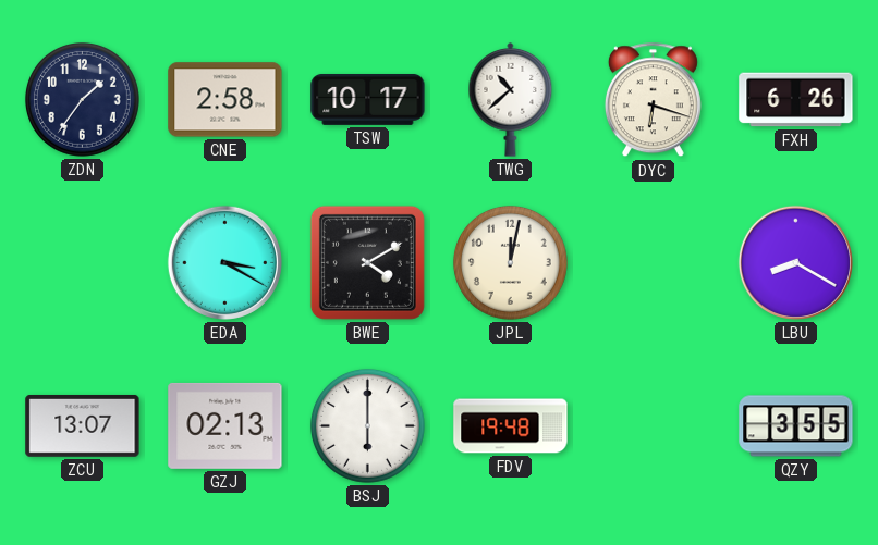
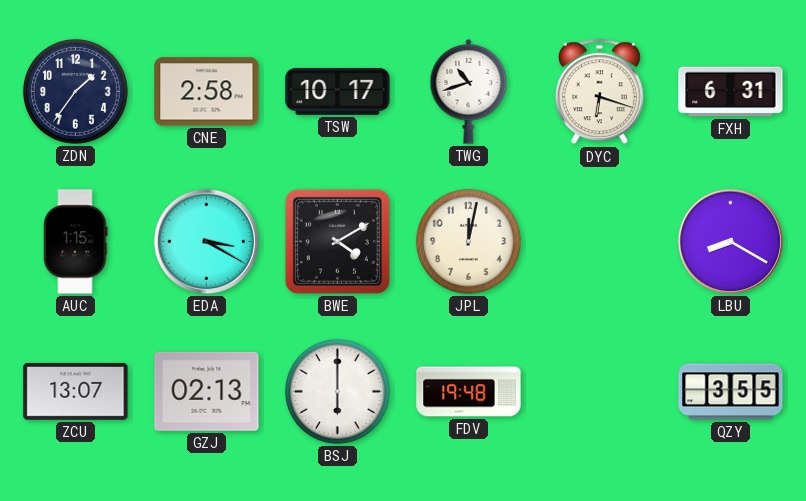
TWG: 10:38 -> 10:42
FXH: 6:26 -> 6:31
AUC: none -> 1:15
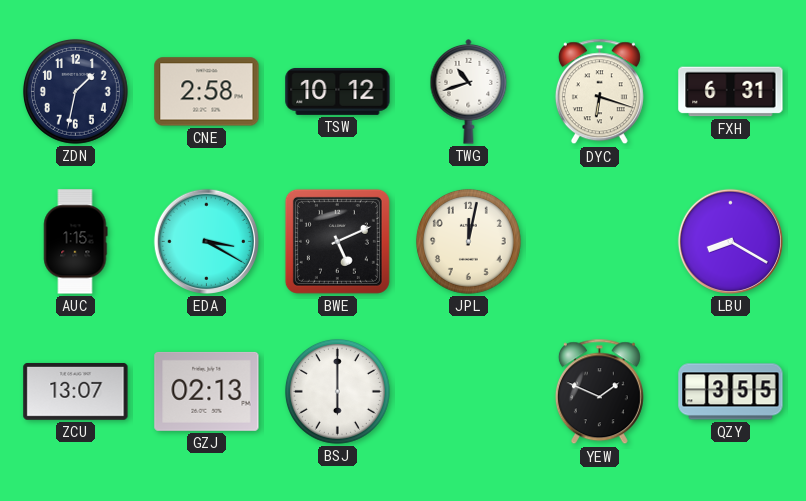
ZDN: 1:36 -> 1:32
TSW: 10:17 -> 10:12
BWE: 4:10 -> 5:11
FDV: 19:48 -> none
YEW: none -> 1:49
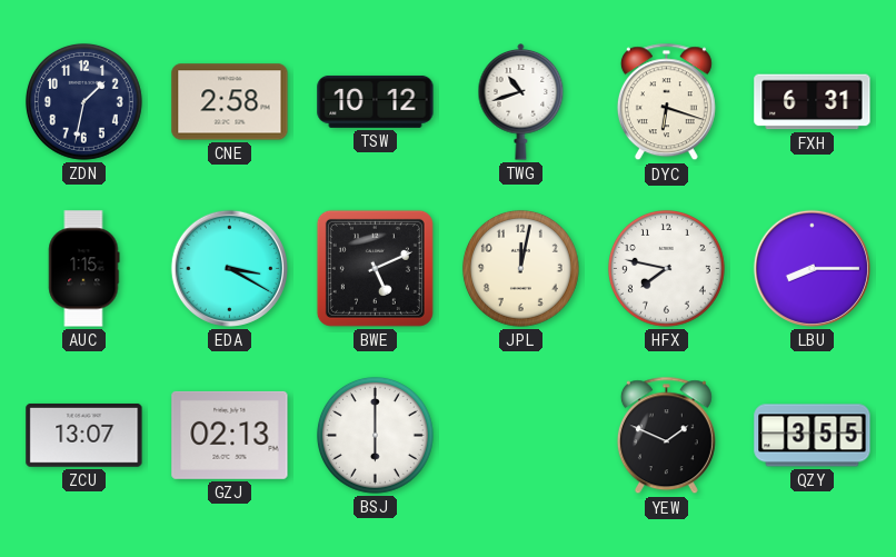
HFX: none -> 7:47
LBU: 8:20 -> 8:15
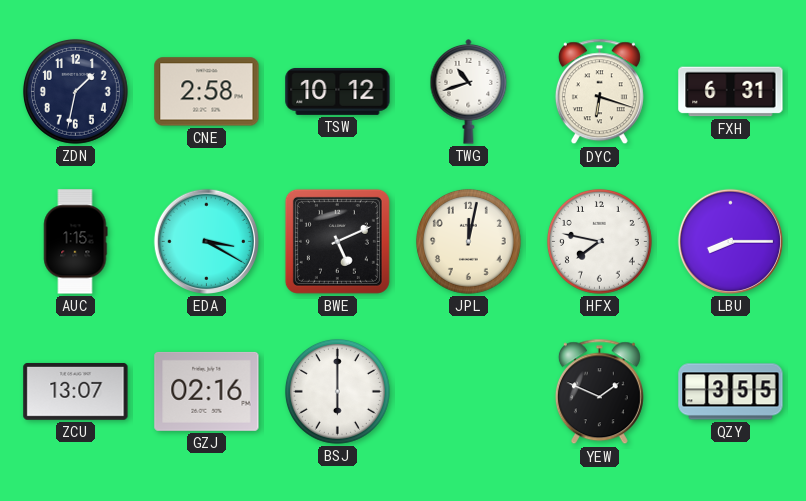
GZJ: 02:13 -> 02:16
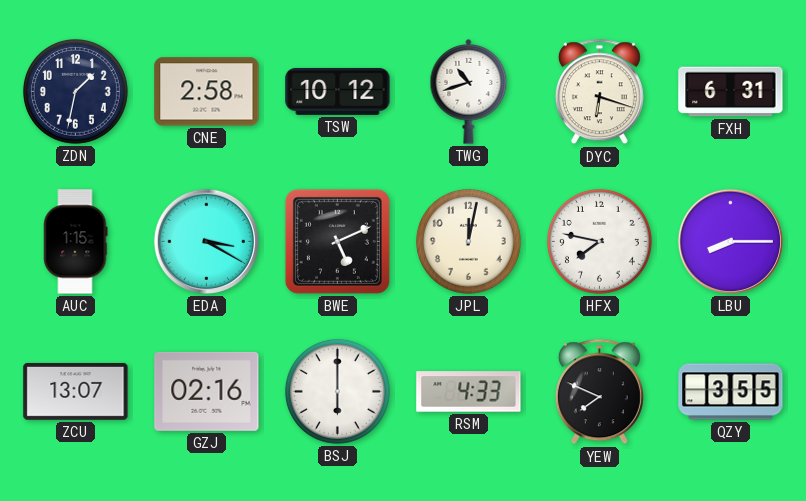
RSM: none -> 4:33
YEW: 1:49 -> 7:49
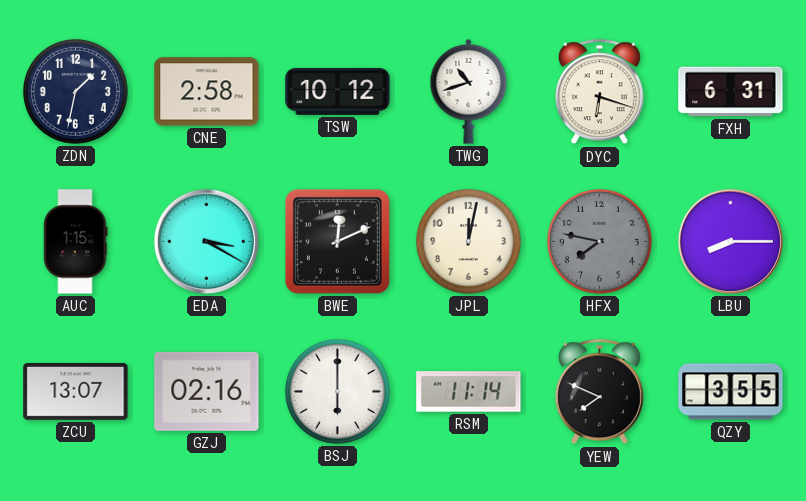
BWE: 5:11 -> 12:11
HFX dial: white -> grey
RSM: 4:33 -> 11:14
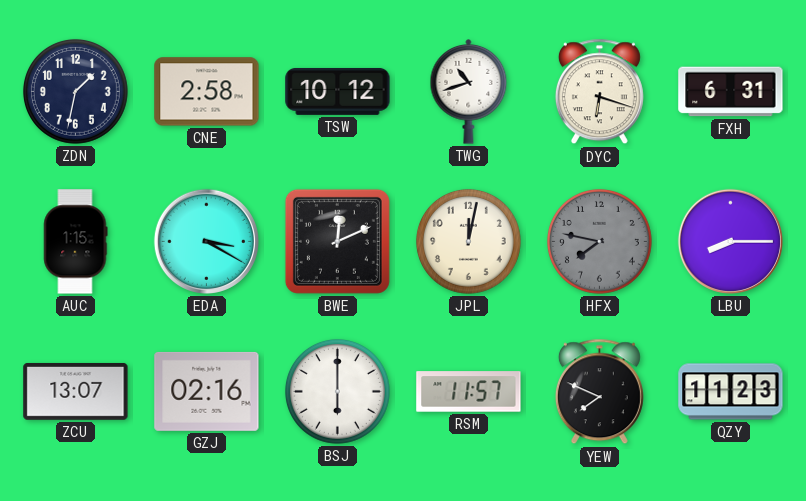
RSM: 11:14 -> 11:57
QZY: 3:55 -> 11:23
